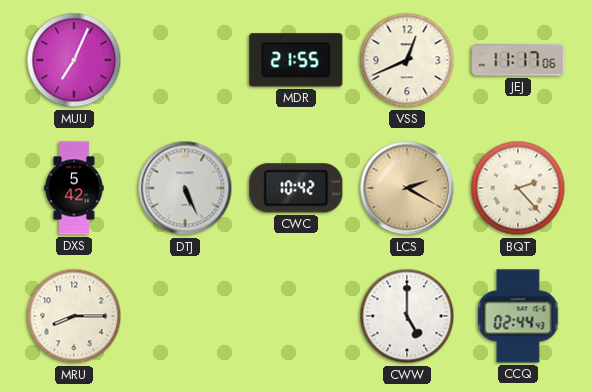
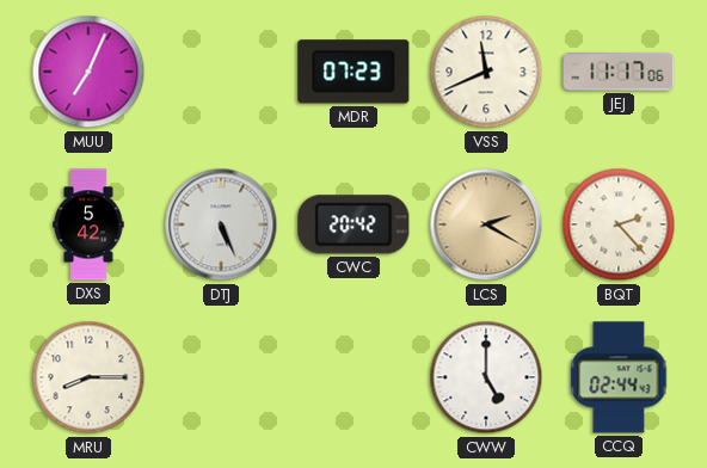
MDR: 21:55 -> 07:23
VSS: 12:41 -> 11:41
CWC: 10:42 -> 20:42
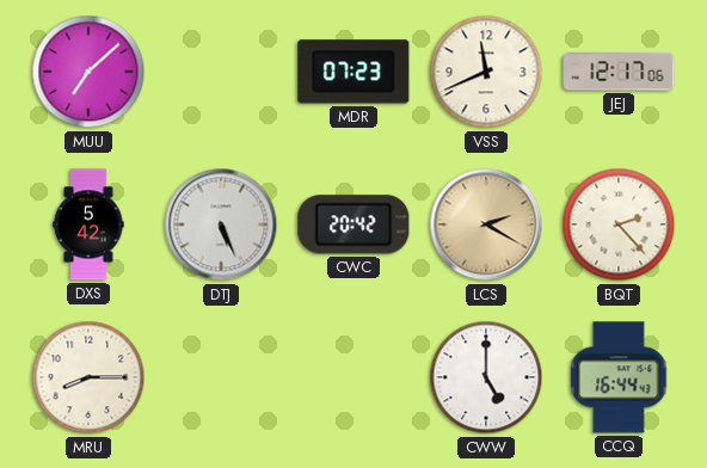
MUU: 7:04 -> 7:08
JEJ: 11:17 -> 12:17
CCQ: 02:44 -> 16:44
